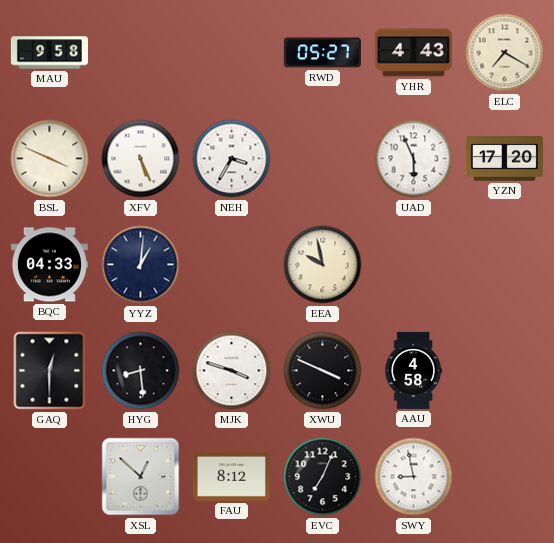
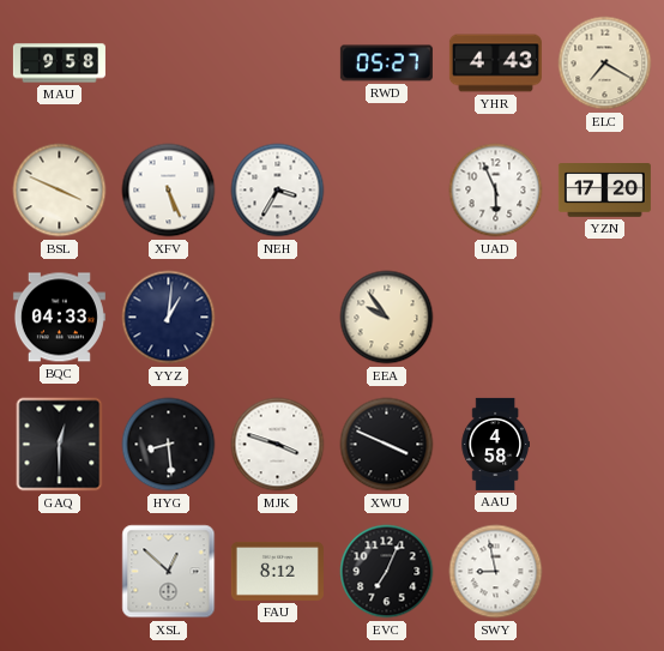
EEA: 9:58 -> 9:54
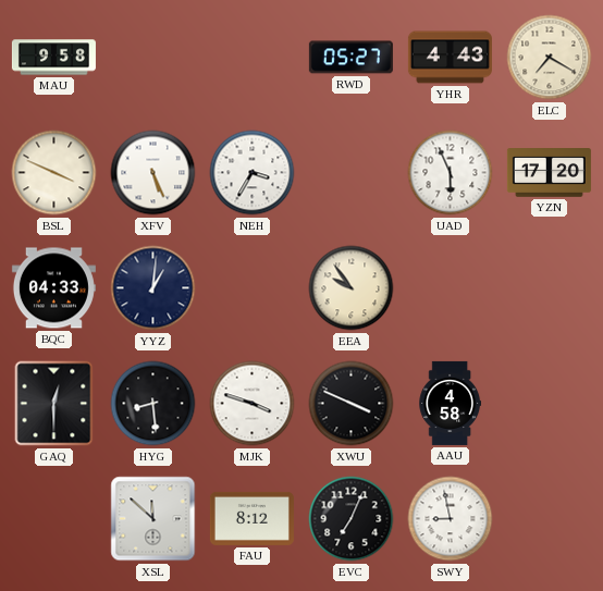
XSL: 12:52 -> 11:52
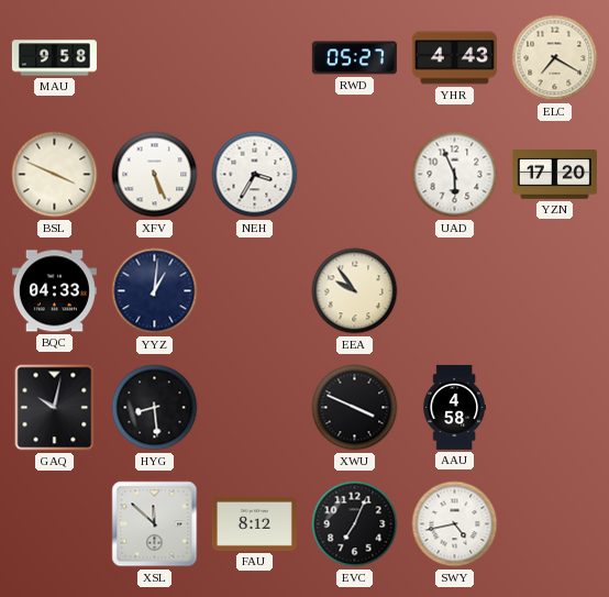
GAQ: 12:30 -> 10:02
MJK: 3:48 -> none
SWY: 8:58 -> 4:43
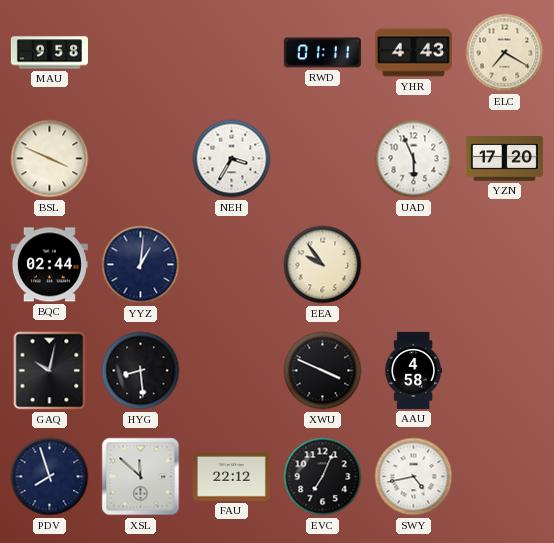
RWD: 05:27 -> 01:11
XFV: 5:26 -> none
BQC: 04:33 -> 02:44
PDV: none -> 7:57
FAU: 8:12 -> 22:12
